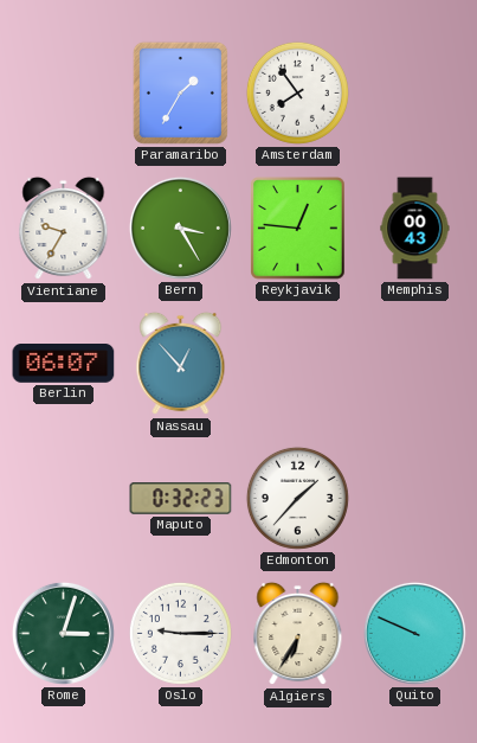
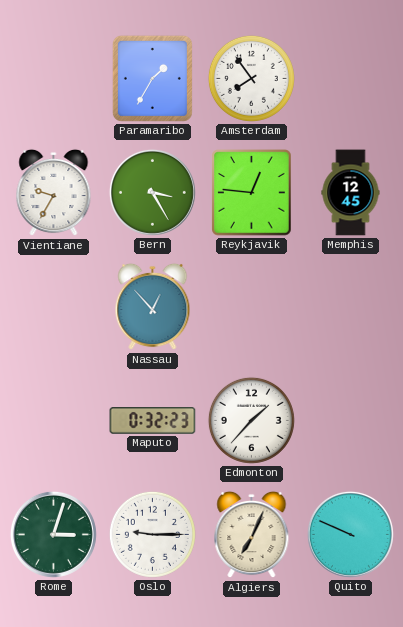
Memphis: 00:43 -> 12:45
Berlin: 06:07 -> none
Algiers: 6:35 -> 7:04
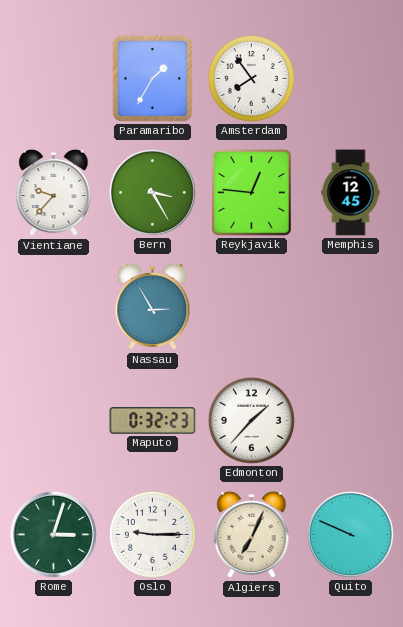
Vientiane: 9:35 -> 9:37
Nassau: 12:53 -> 2:55
